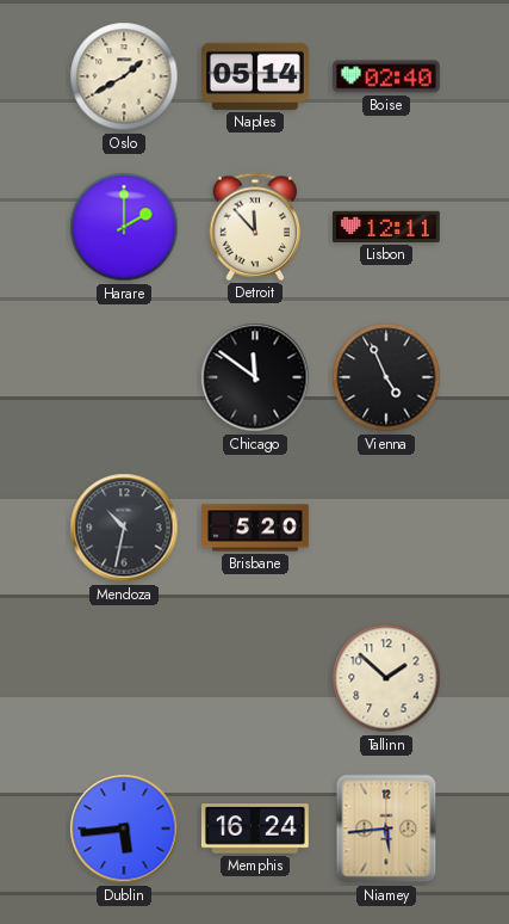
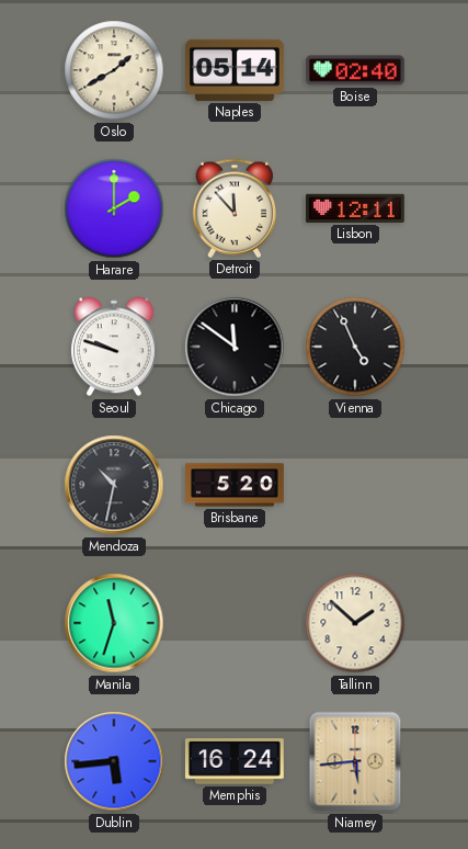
Seoul: none -> 9:48
Manila: none -> 11:33
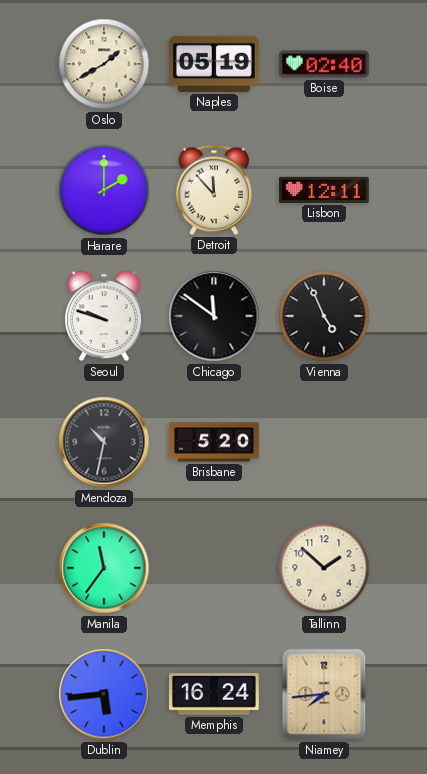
Naples: 05:14 -> 05:19
Manila: 11:33 -> 11:36
Niamey: 5:44 -> 7:44
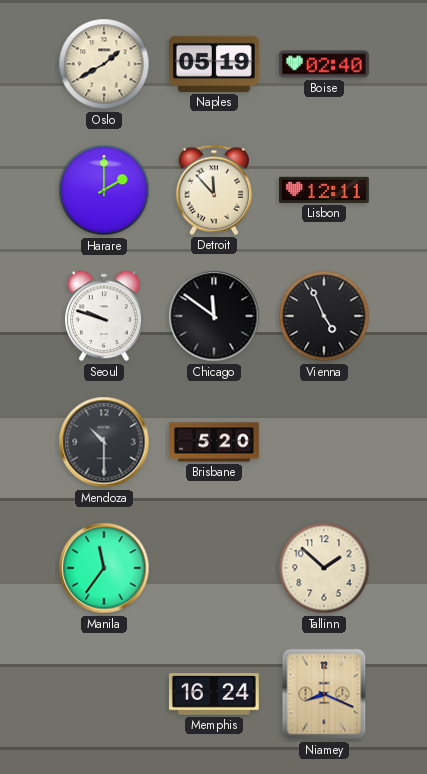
Mendoza: 10:32 -> 10:30
Dublin: 5:44 -> none
Niamey: 7:44 -> 8:19
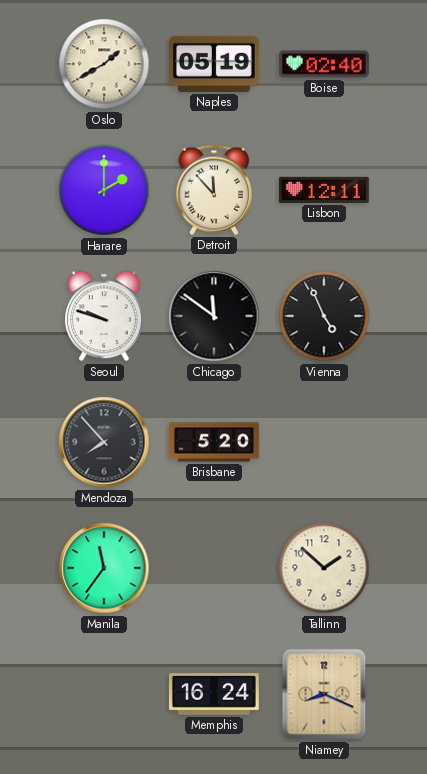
Mendoza: 10:30 -> 7:53
